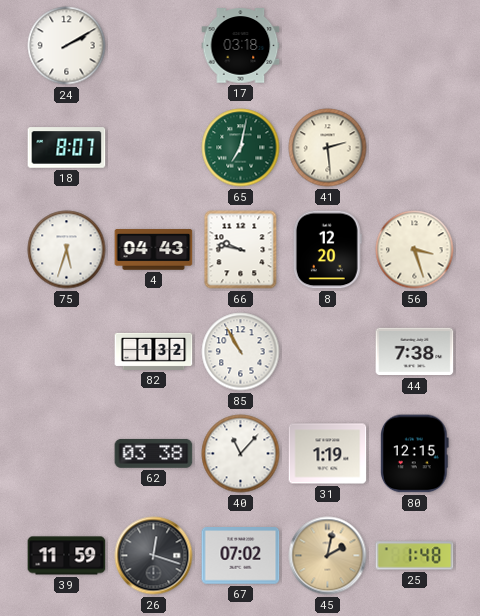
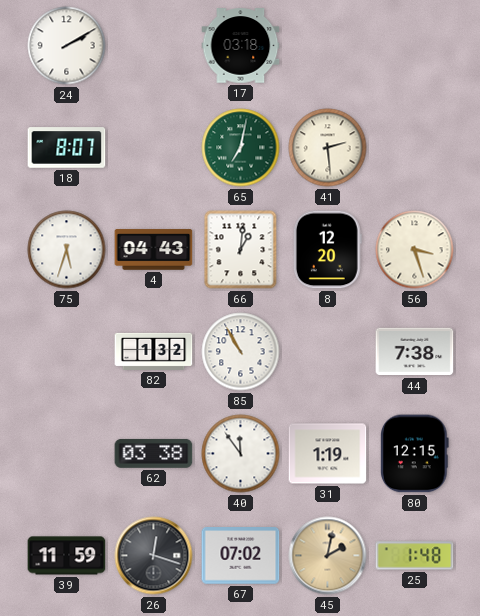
66: 9:47 -> 1:01
40: 11:07 -> 11:54
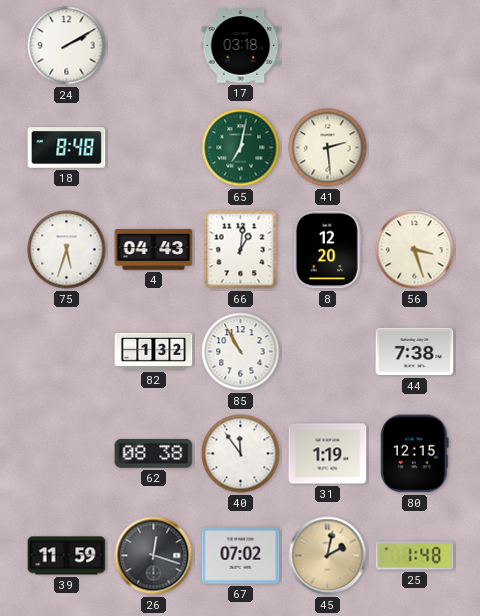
18: 8:07 -> 8:48
62: 03:38 -> 08:38
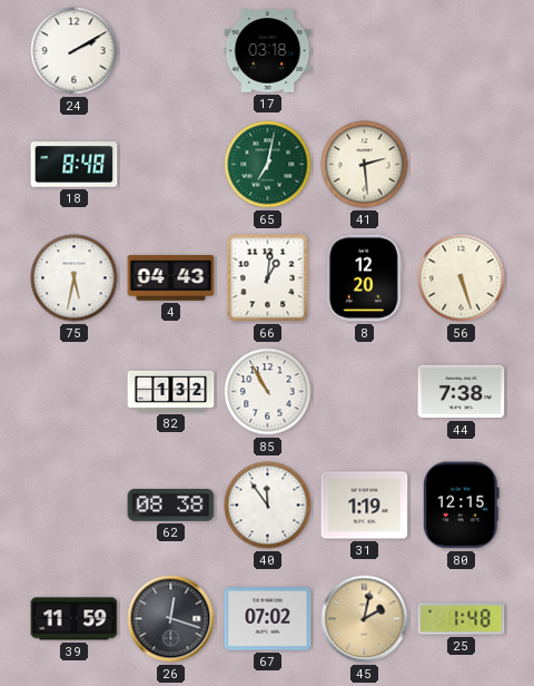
75: 5:33 -> 5:32
56: 3:27 -> 5:27
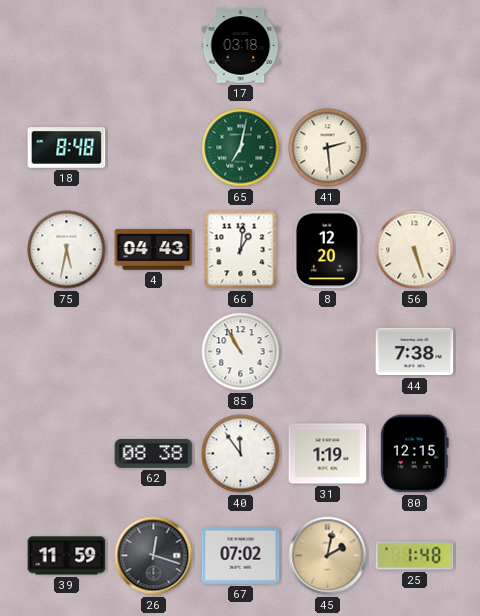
24: 2:10 -> none
82: 1:32 -> none
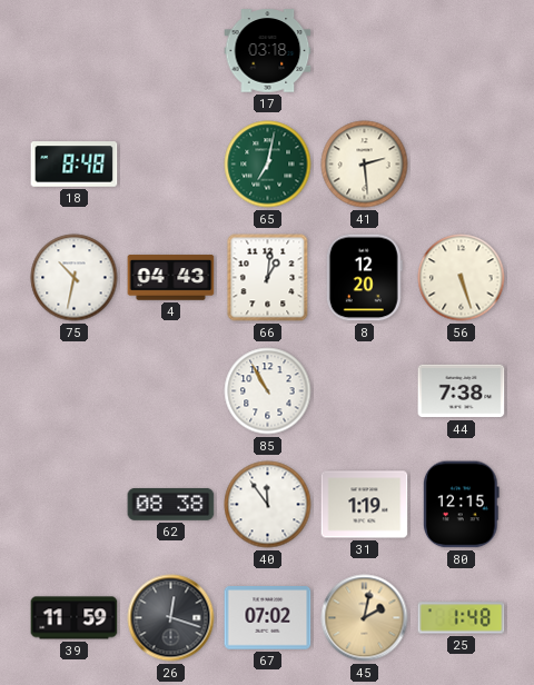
75: 5:32 -> 10:32
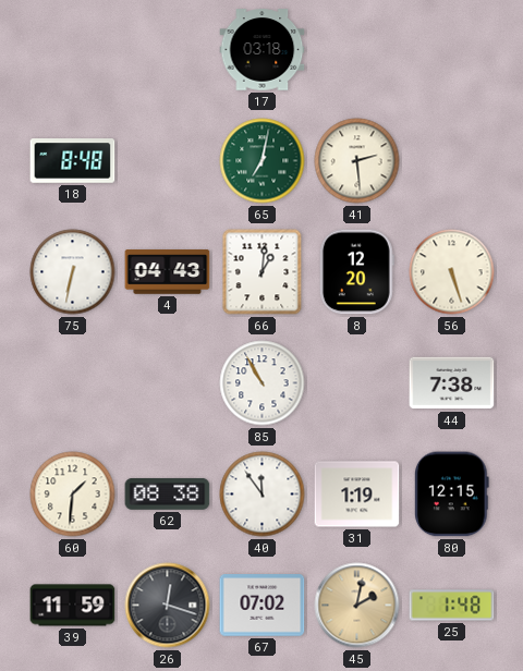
75: 10:32 -> 6:32
60: none -> 1:31
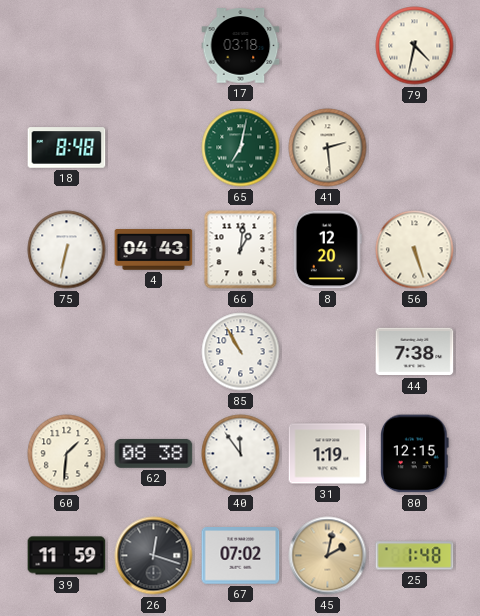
79: none -> 4:32
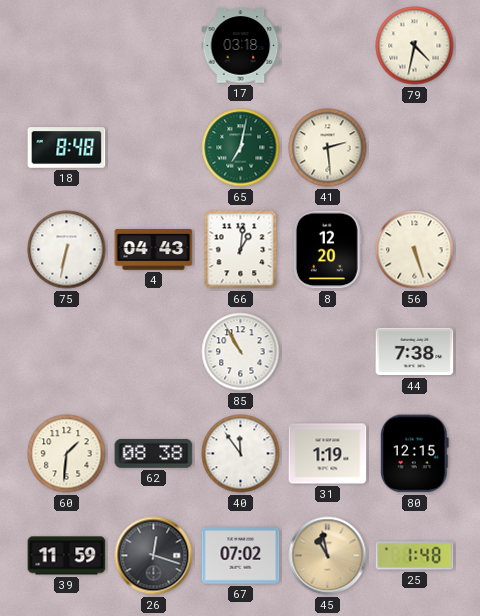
45: 2:02 -> 10:58
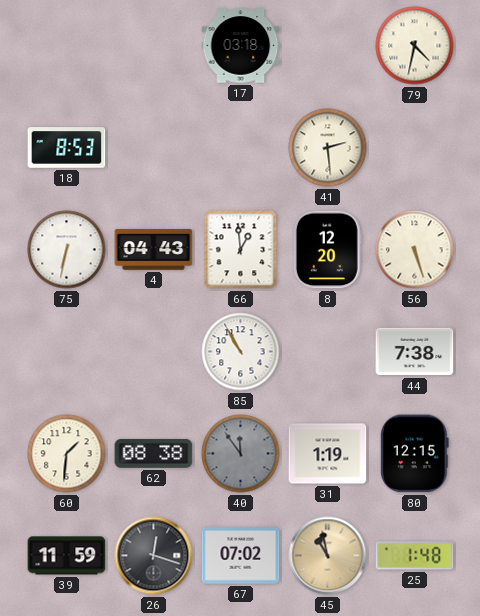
18: 8:48 -> 8:53
65: 7:02 -> none
66: 1:01 -> 12:59
40 dial: white -> grey
